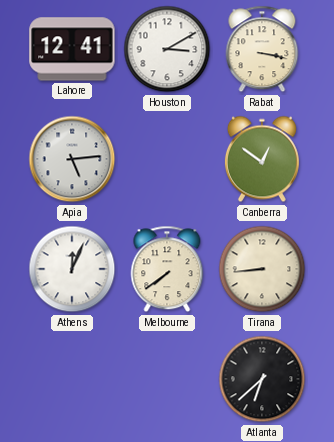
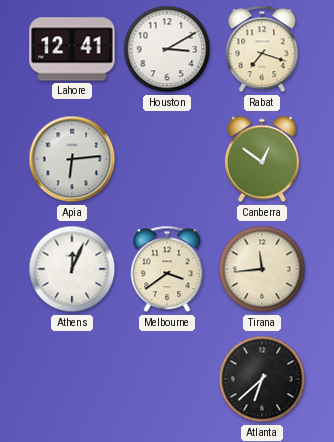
Rabat: 3:17 -> 7:18
Apia: 5:14 -> 6:14
Melbourne: 7:39 -> 3:39
Tirana: 8:44 -> 11:44
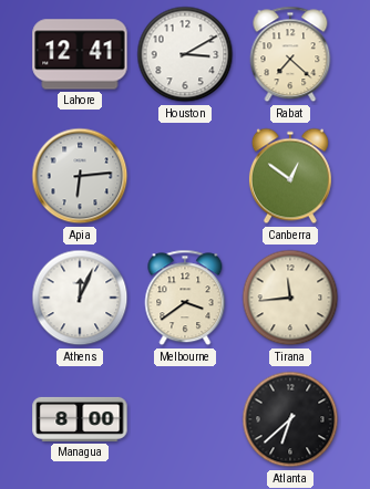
Rabat: 7:18 -> 7:22
Managua: none -> 8:00
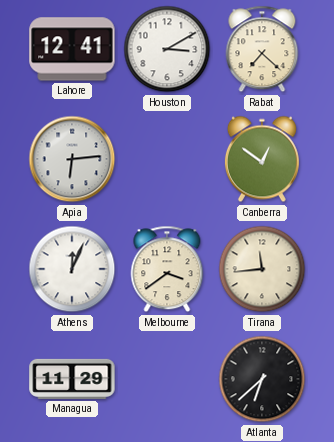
Managua: 8:00 -> 11:29
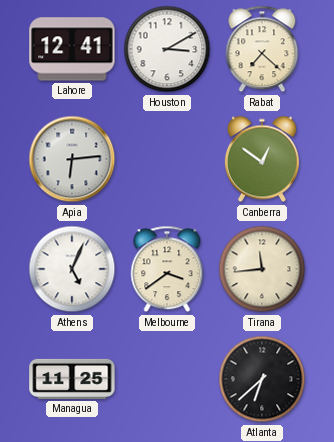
Athens: 12:04 -> 5:04
Managua: 11:29 -> 11:25
